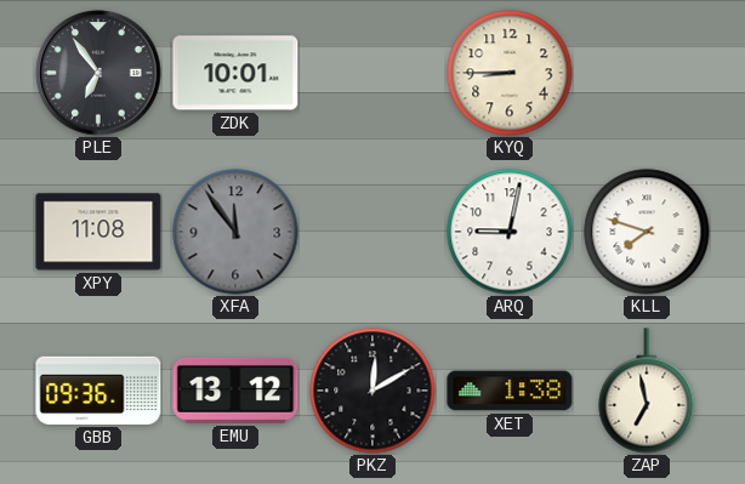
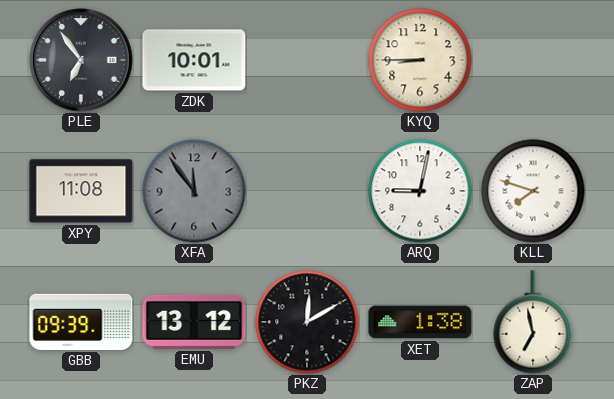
GBB: 09:36 -> 09:39
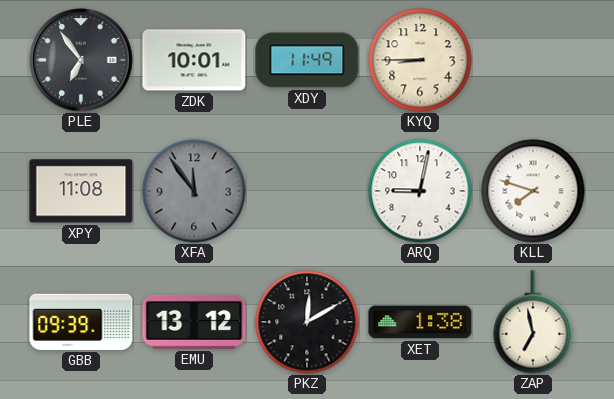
XDY: none -> 11:49
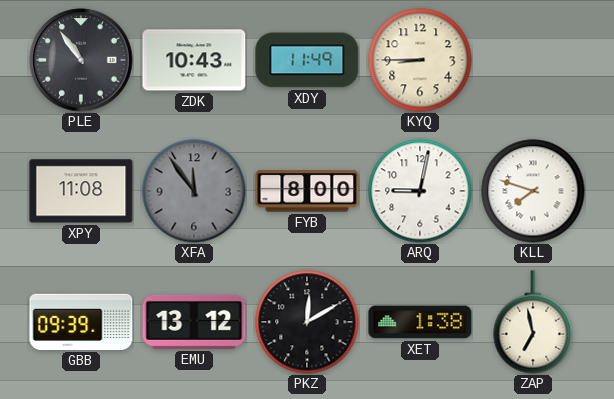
PLE: 6:54 -> 10:54
ZDK: 10:01 -> 10:43
FYB: none -> 8:00
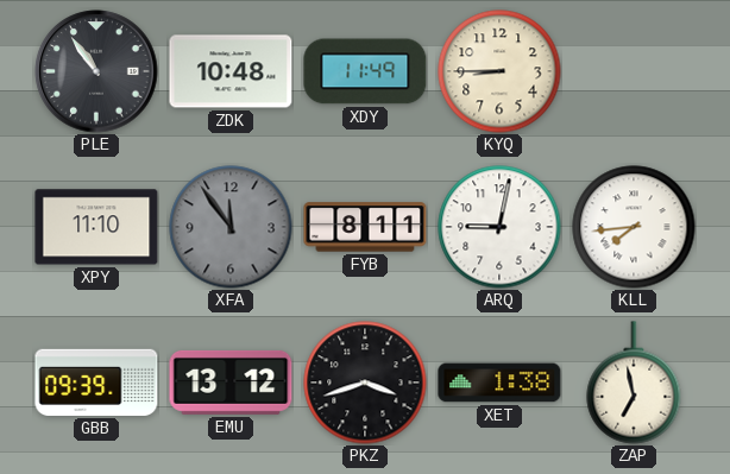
ZDK: 10:43 -> 10:48
XPY: 11:08 -> 11:10
FYB: 8:00 -> 8:11
KLL: 7:48 -> 7:44
PKZ: 12:10 -> 3:42
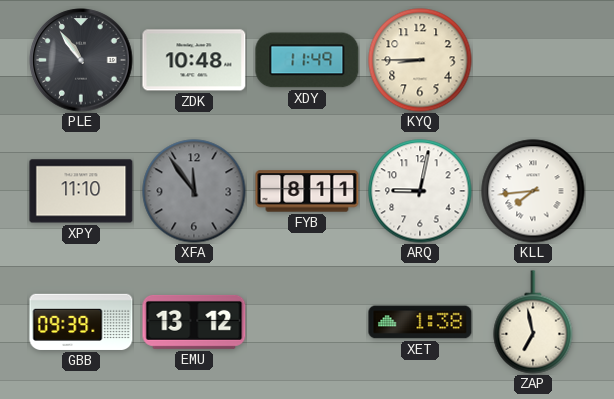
PKZ: 3:42 -> none
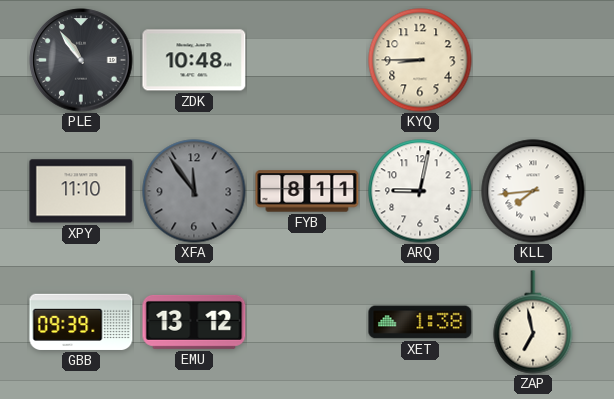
XDY: 11:49 -> none
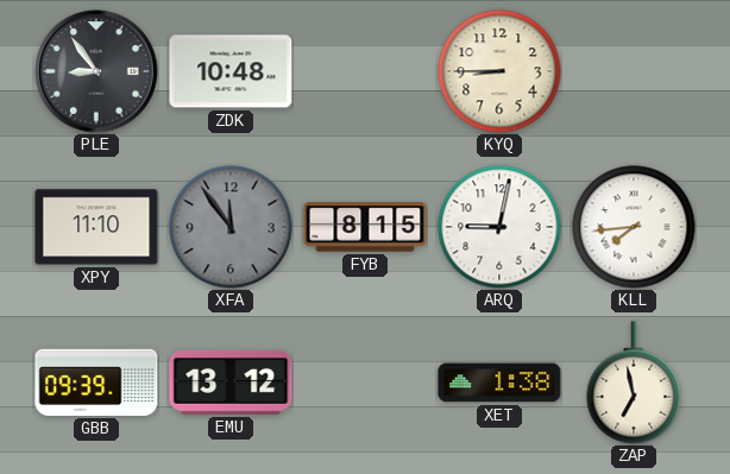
PLE: 10:54 -> 8:54
FYB: 8:11 -> 8:15
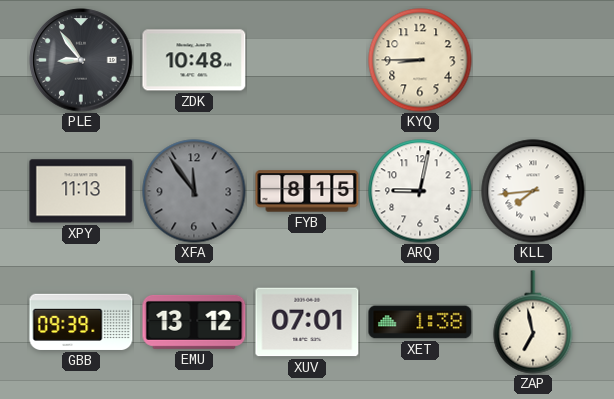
XPY: 11:10 -> 11:13
XUV: none -> 07:01
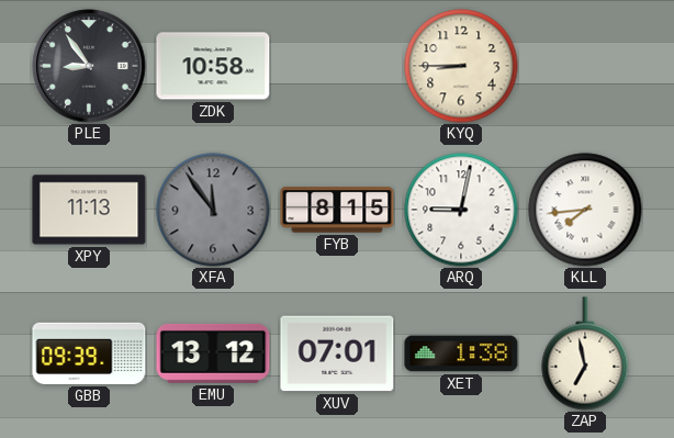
ZDK: 10:48 -> 10:58
